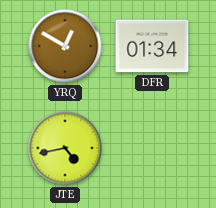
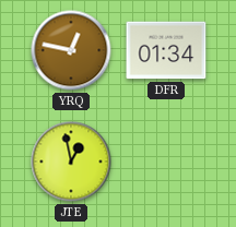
YRQ: 12:50 -> 12:47
JTE: 4:43 -> 12:58
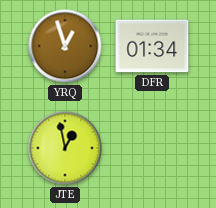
YRQ: 12:47 -> 12:57
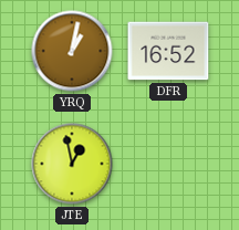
YRQ: 12:57 -> 1:02
DFR: 01:34 -> 16:52
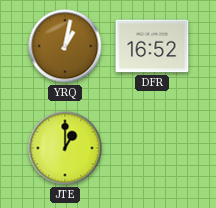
JTE: 12:58 -> 1:00
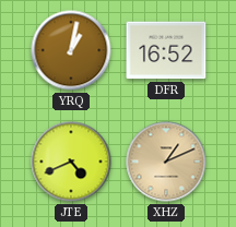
JTE: 1:00 -> 4:41
XHZ: none -> 1:11
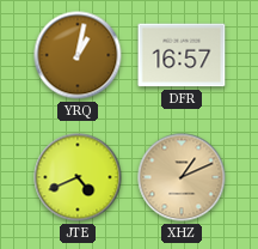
DFR: 16:52 -> 16:57
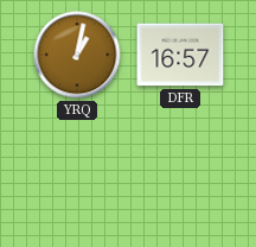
JTE: 4:41 -> none
XHZ: 1:11 -> none
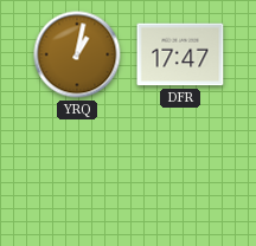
DFR: 16:57 -> 17:47
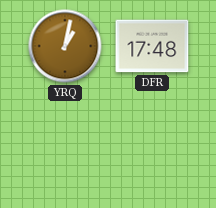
DFR: 17:47 -> 17:48
